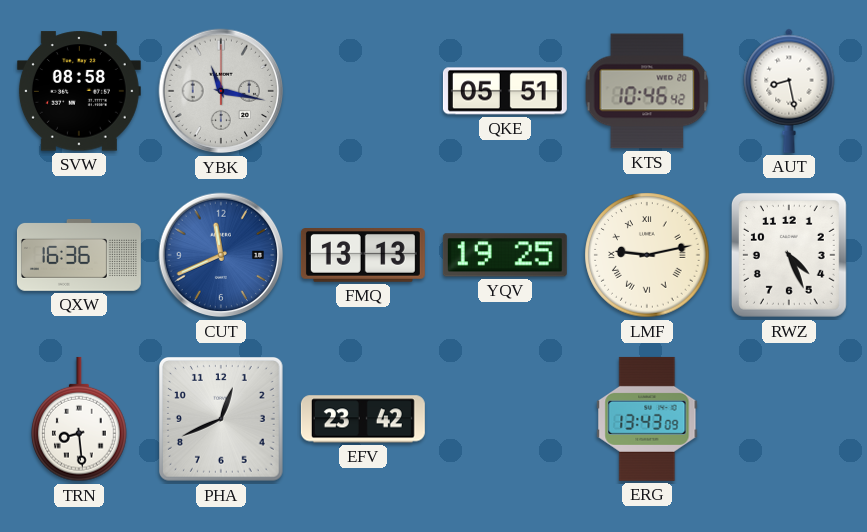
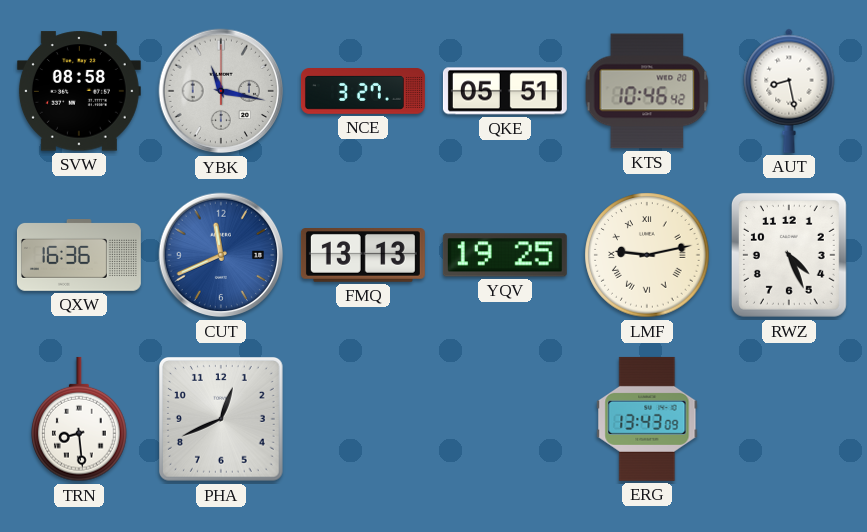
NCE: none -> 3:27
EFV: 23:42 -> none
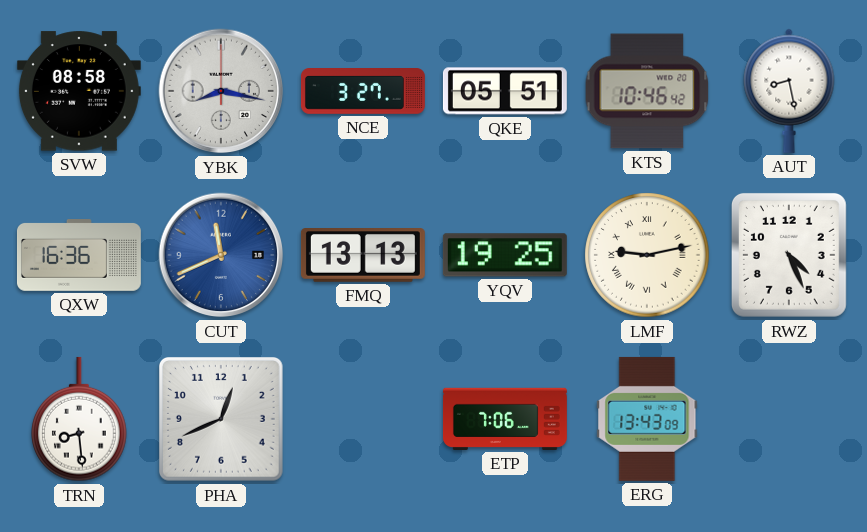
YBK: 11:17 -> 8:17
ETP: none -> 7:06
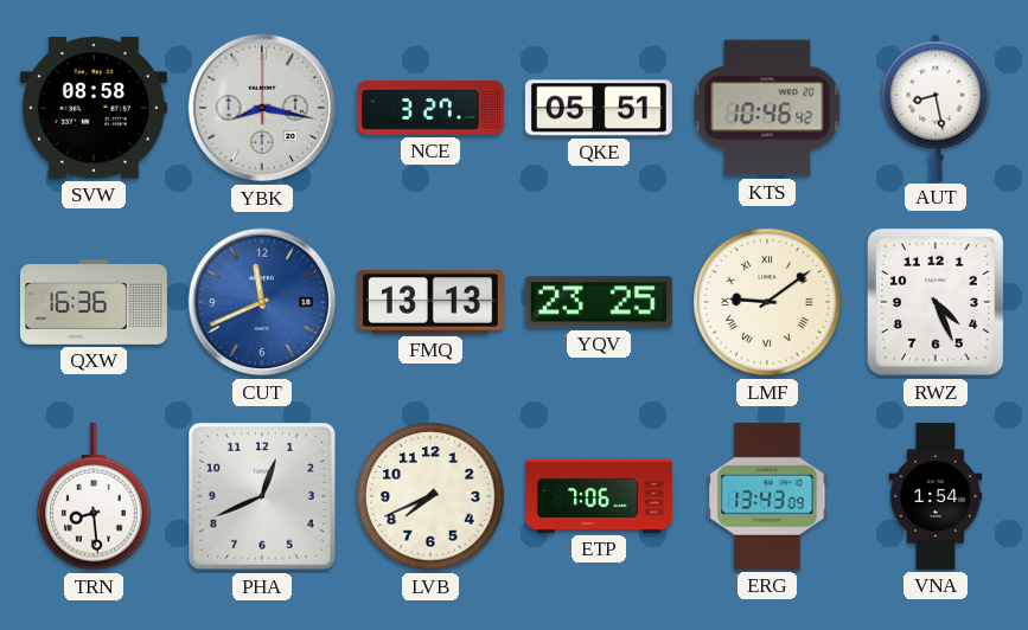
YQV: 19:25 -> 23:25
LMF: 9:13 -> 9:09
LVB: none -> 7:41
VNA: none -> 1:54
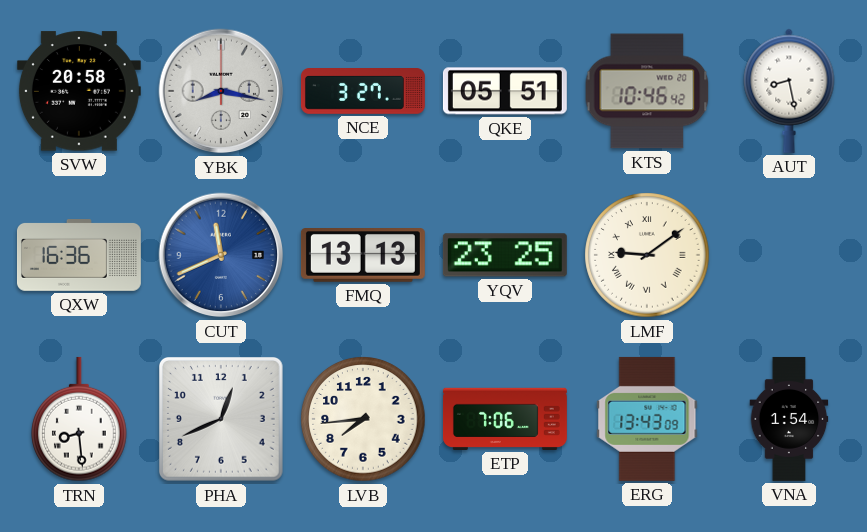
SVW: 08:58 -> 20:58
RWZ: 4:26 -> none
LVB: 7:41 -> 7:44
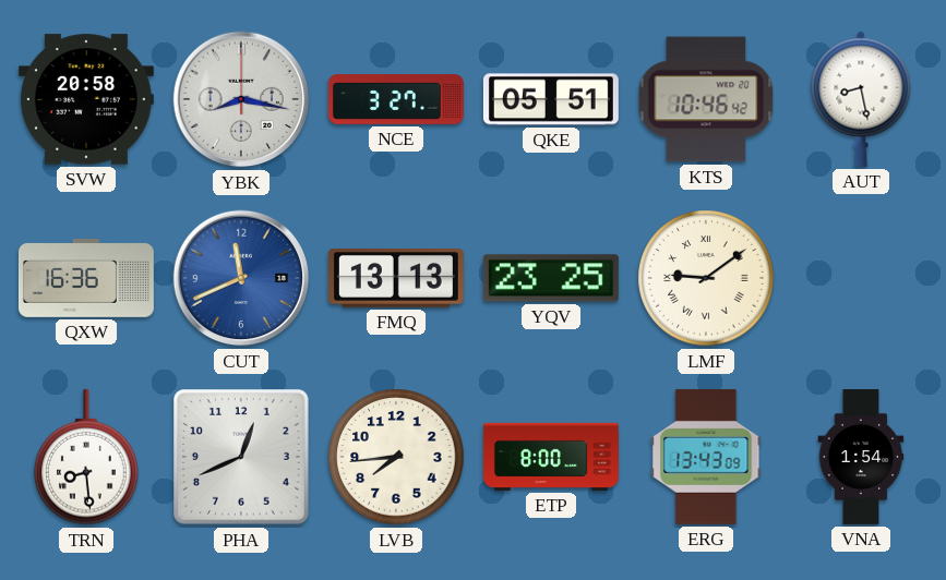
ETP: 7:06 -> 8:00
